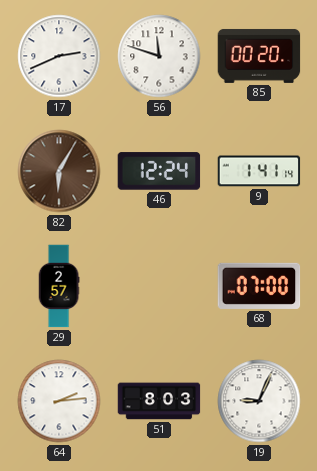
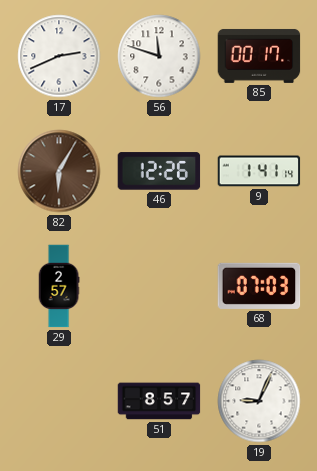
85: 00:20 -> 00:17
46: 12:24 -> 12:26
68: 07:00 -> 07:03
64: 2:14 -> none
51: 8:03 -> 8:57
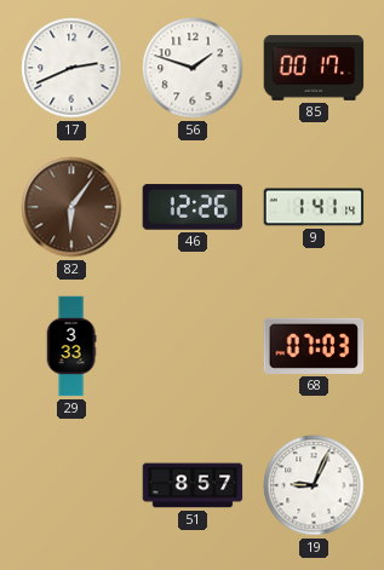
56: 11:48 -> 1:48
82: 6:05 -> 6:06
29: 2:57 -> 3:33
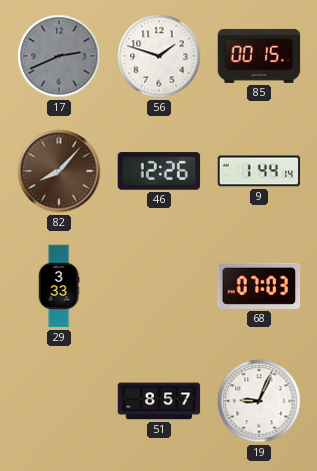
17 dial: white -> grey
85: 00:17 -> 00:15
82: 6:06 -> 8:07
9: 1:41 -> 1:44
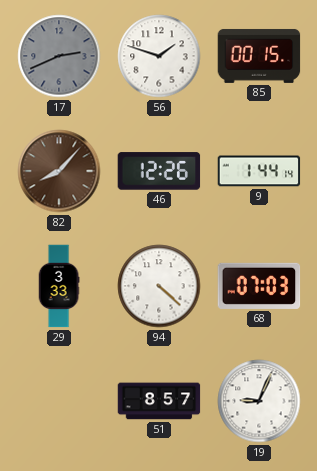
94: none -> 4:22
